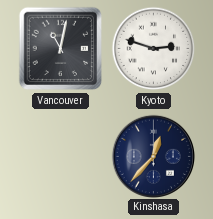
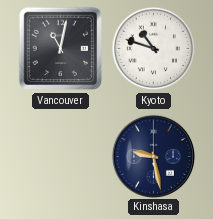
Kyoto: 2:48 -> 10:48
Kinshasa: 12:37 -> 9:28
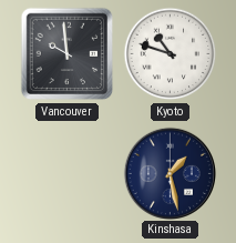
Vancouver: 11:02 -> 9:59
Kinshasa: 9:28 -> 1:28
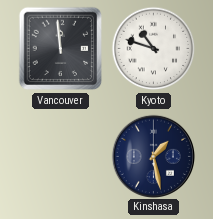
Vancouver: 9:59 -> 11:59
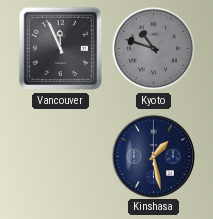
Vancouver: 11:59 -> 11:56
Kyoto dial: white -> grey
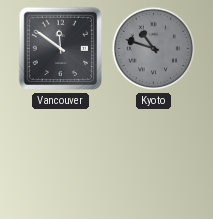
Vancouver: 11:56 -> 11:51
Kinshasa: 1:28 -> none
